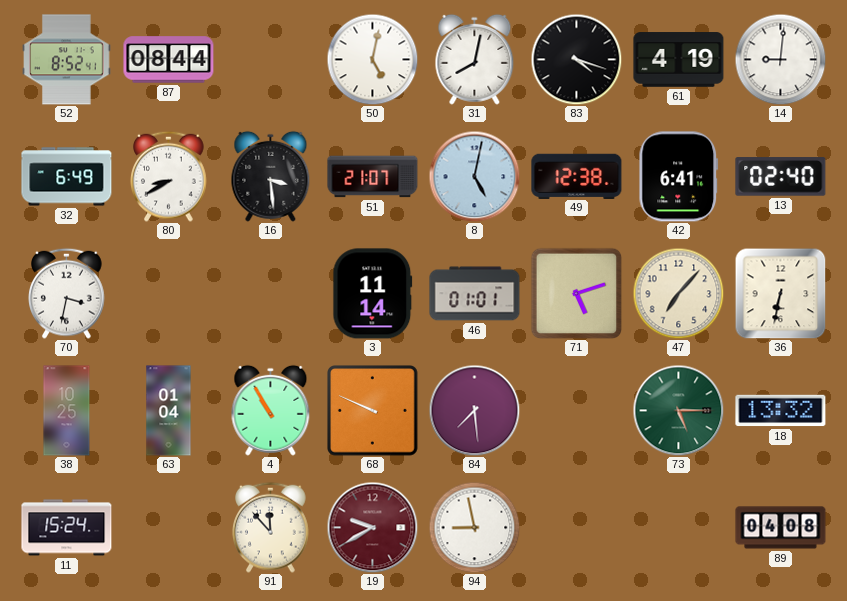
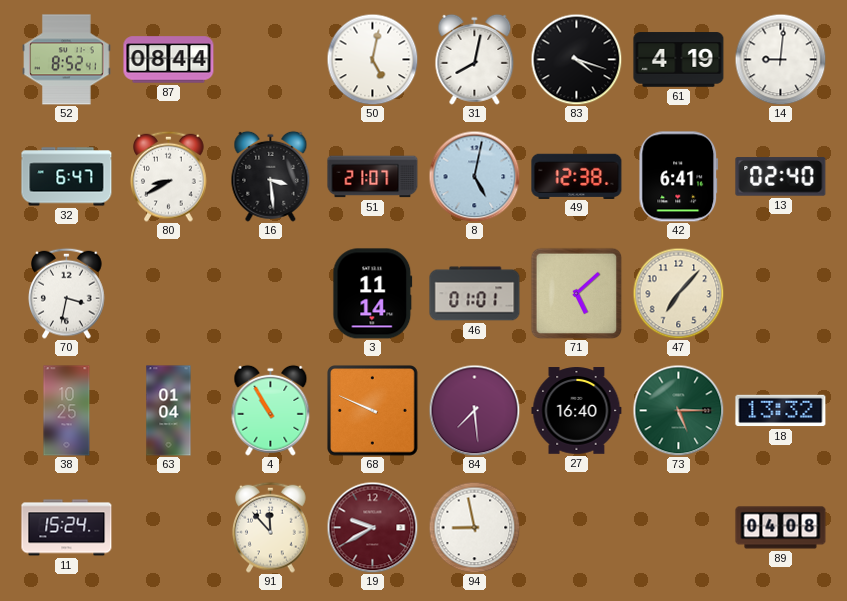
32: 6:49 -> 6:47
71: 5:12 -> 5:08
36: 6:32 -> none
27: none -> 16:40
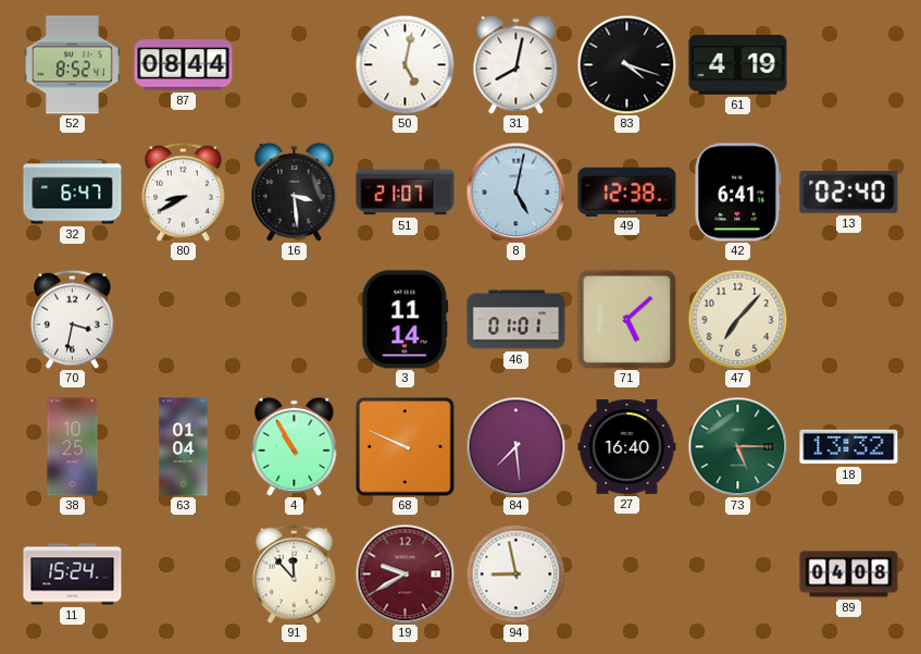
14: 9:01 -> none
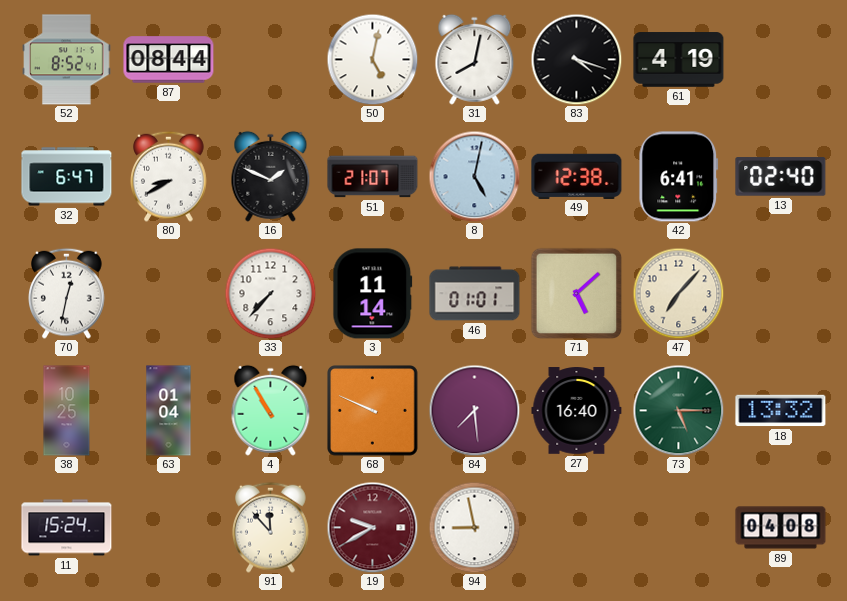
16: 3:29 -> 1:49
70: 3:32 -> 12:32
33: none -> 7:37
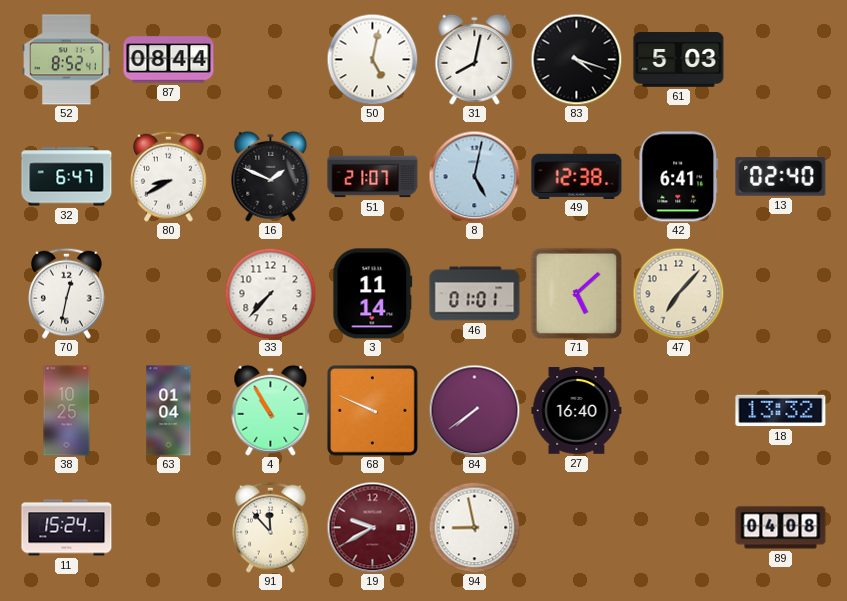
61: 4:19 -> 5:03
84: 7:29 -> 7:39
73: 5:15 -> none
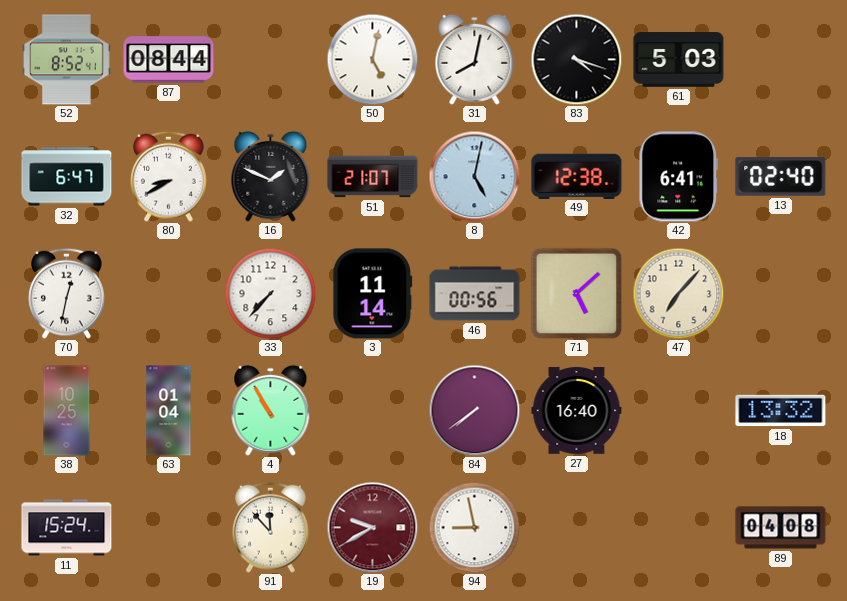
46: 01:01 -> 00:56
68: 9:49 -> none
